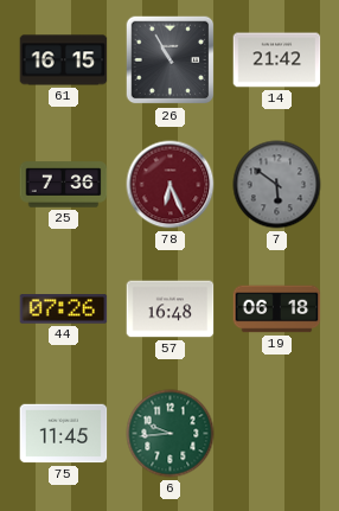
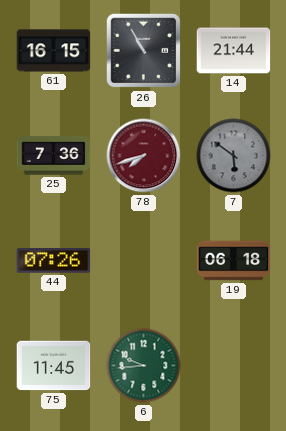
14: 21:42 -> 21:44
78: 6:26 -> 7:42
57: 16:48 -> none
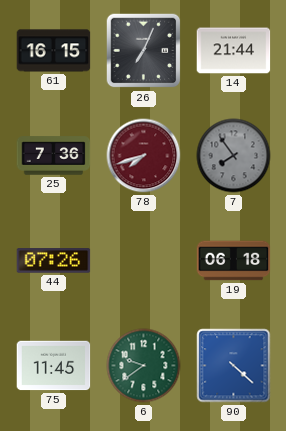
26: 10:55 -> 7:04
7: 5:51 -> 7:54
6: 9:44 -> 9:39
90: none -> 4:22
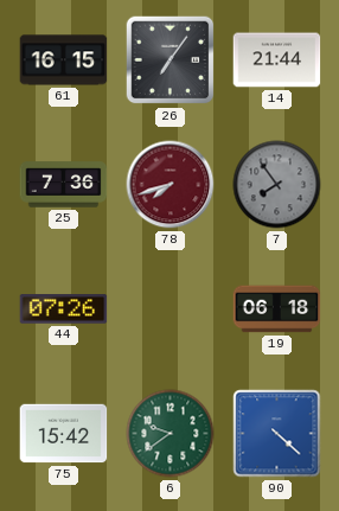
26: 7:04 -> 7:06
75: 11:45 -> 15:42
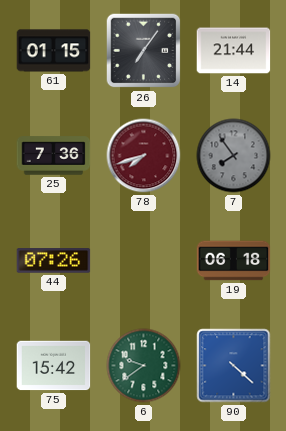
61: 16:15 -> 01:15
